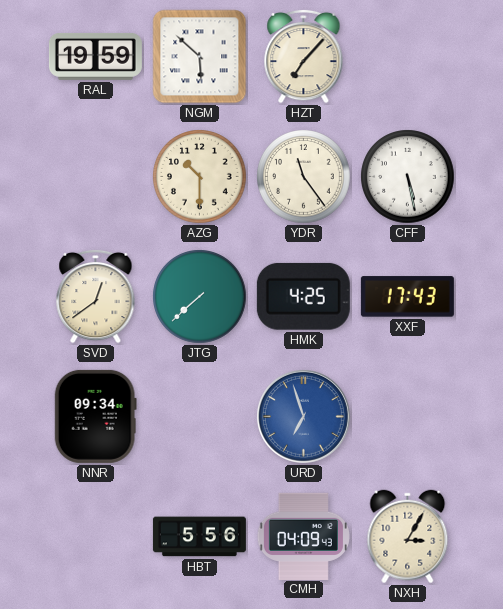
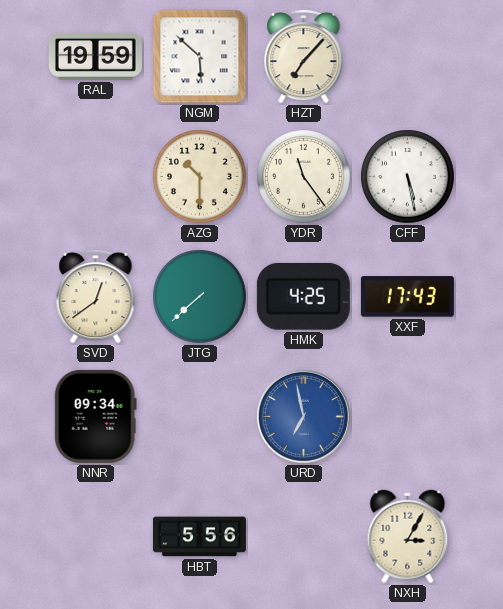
URD: 6:57 -> 6:58
CMH: 04:09 -> none
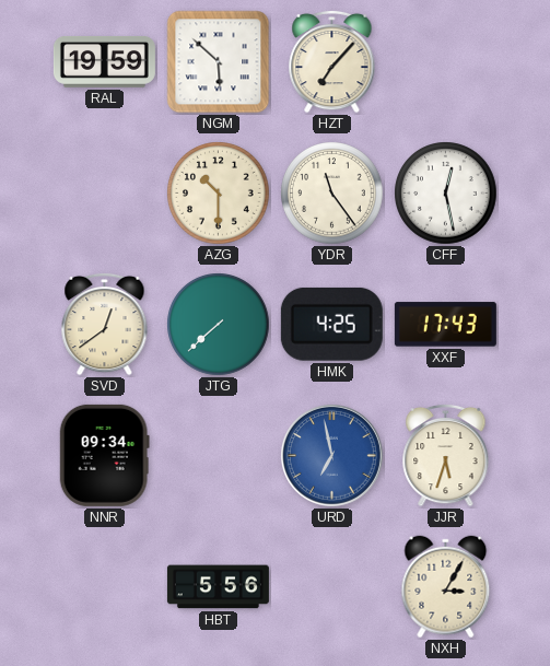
CFF: 5:28 -> 12:28
JJR: none -> 5:33
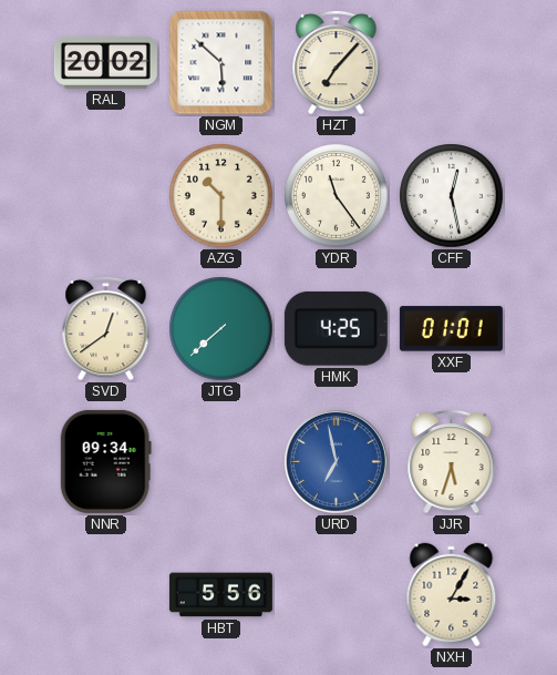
RAL: 19:59 -> 20:02
XXF: 17:43 -> 01:01
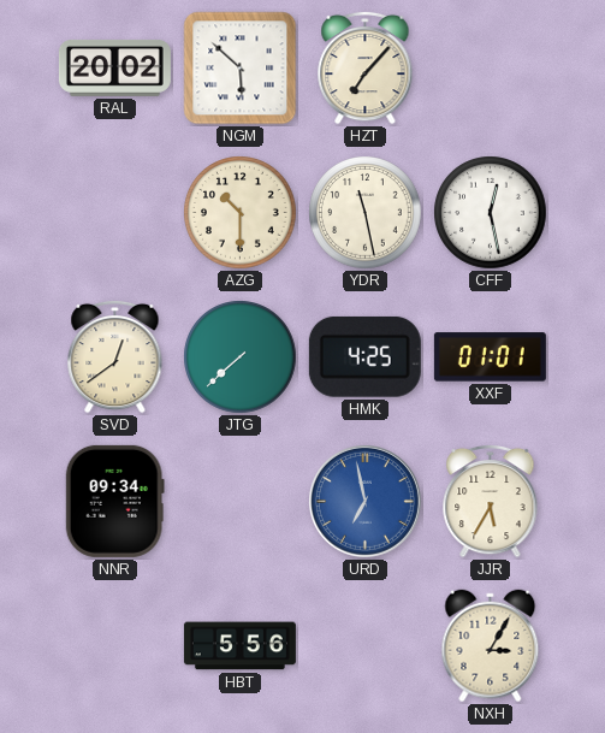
YDR: 11:24 -> 11:28
JJR: 5:33 -> 5:35
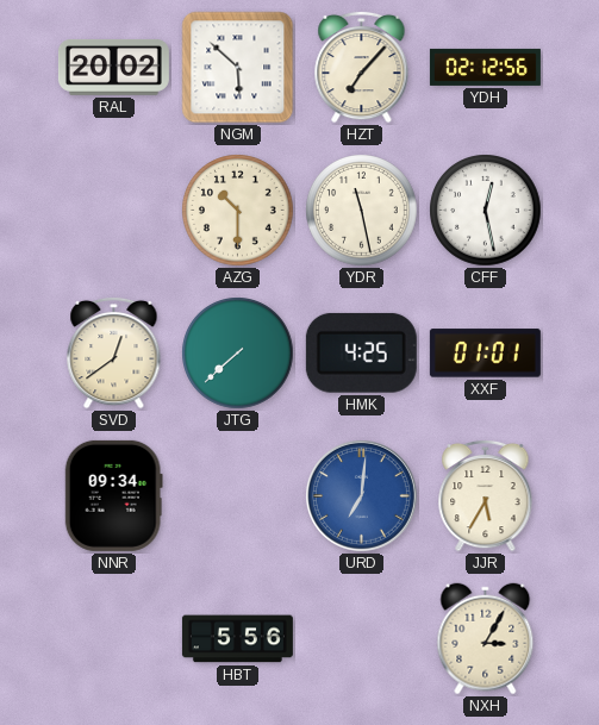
YDH: none -> 02:12
URD: 6:58 -> 7:01
